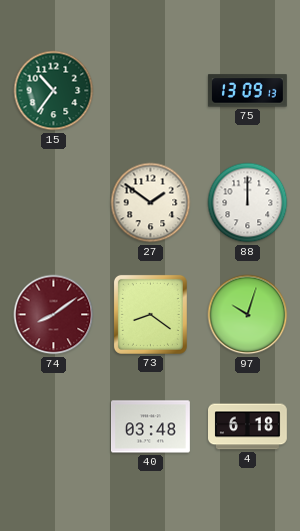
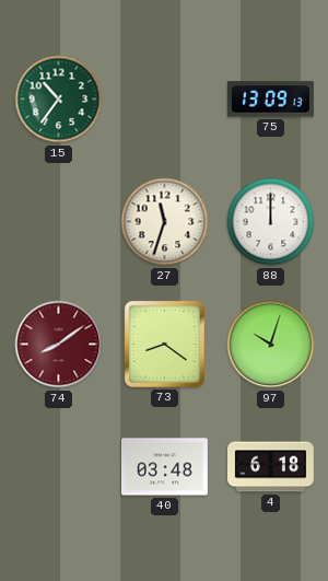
27: 1:51 -> 11:33
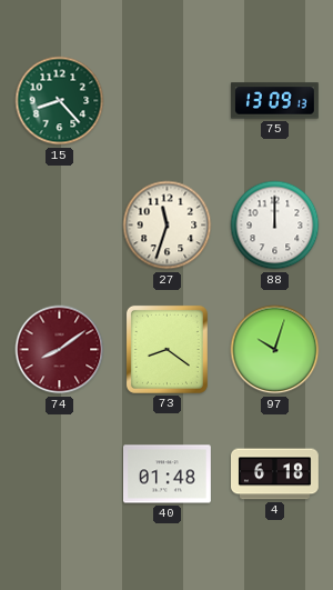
15: 10:36 -> 8:23
40: 03:48 -> 01:48
